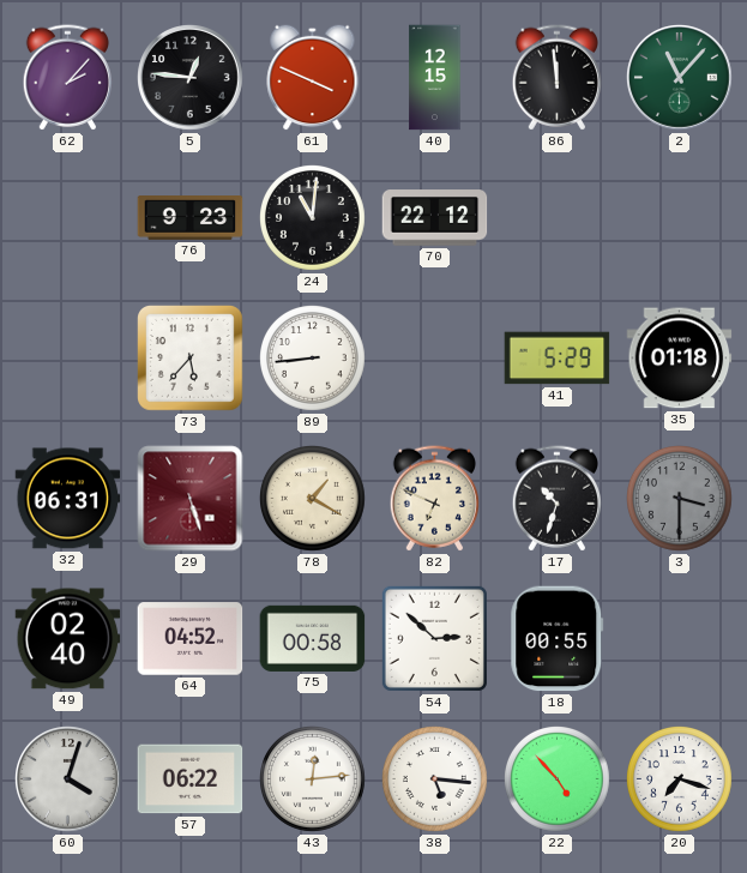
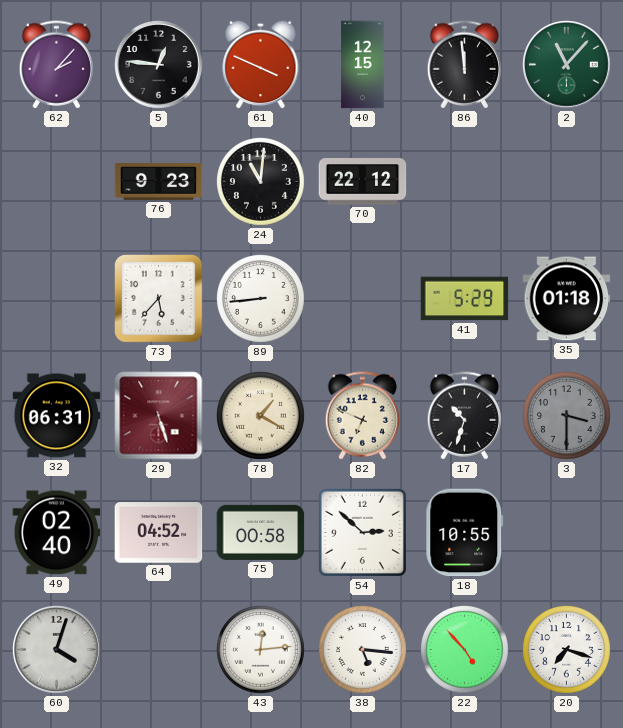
18: 00:55 -> 10:55
57: 06:22 -> none
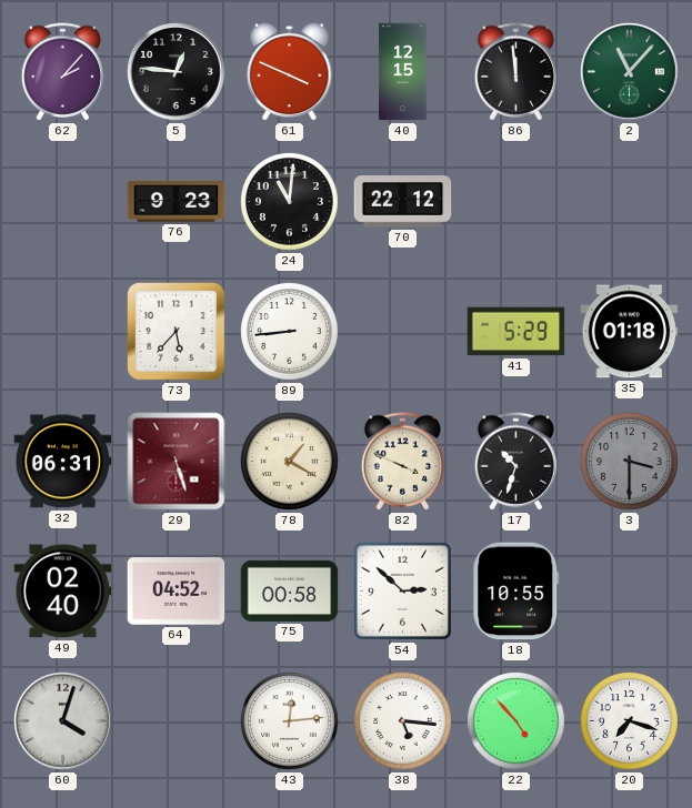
82: 6:49 -> 3:49
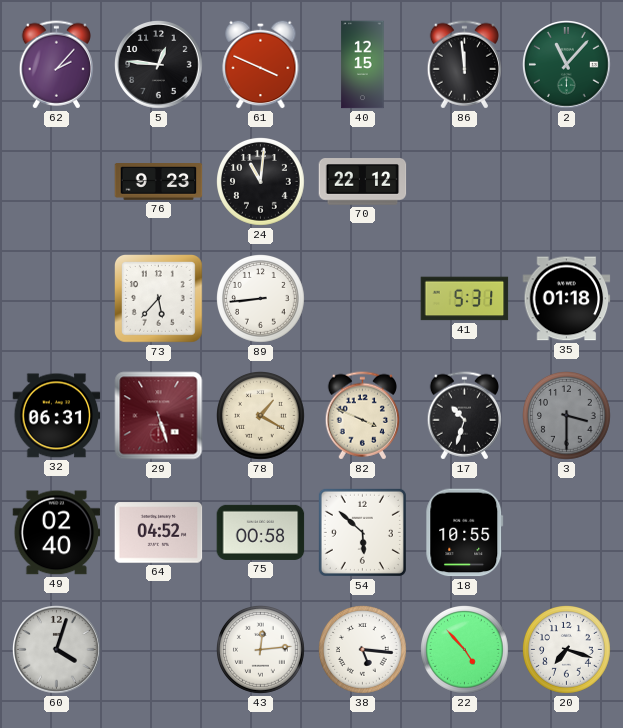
41: 5:29 -> 5:31
54: 2:52 -> 5:52
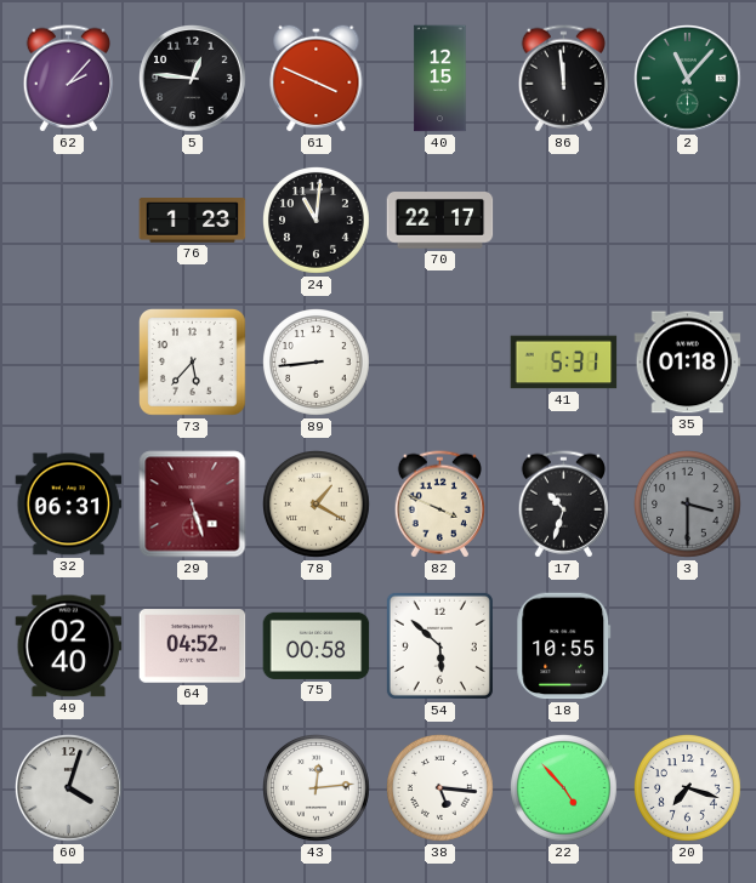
76: 9:23 -> 1:23
70: 22:12 -> 22:17
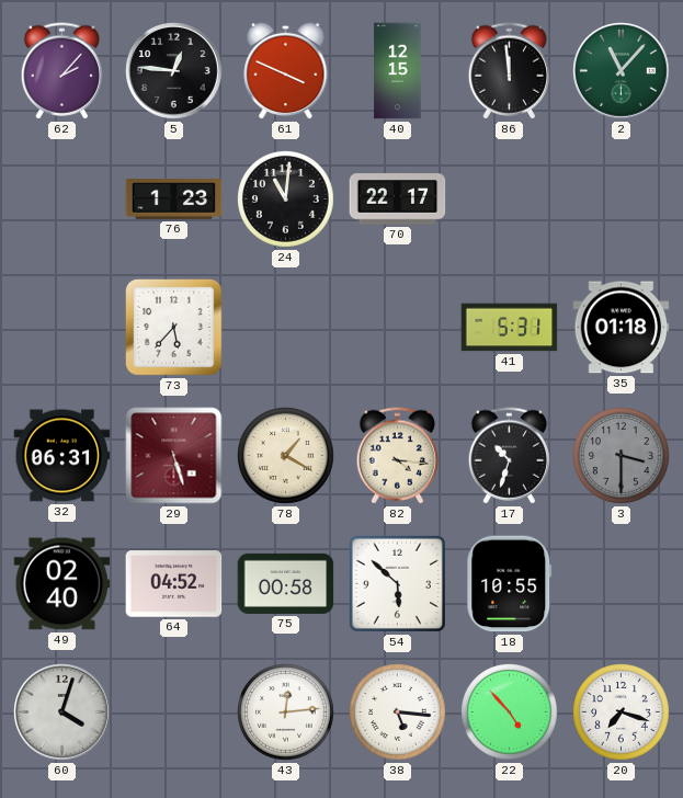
89: 8:44 -> none
82: 3:49 -> 4:16
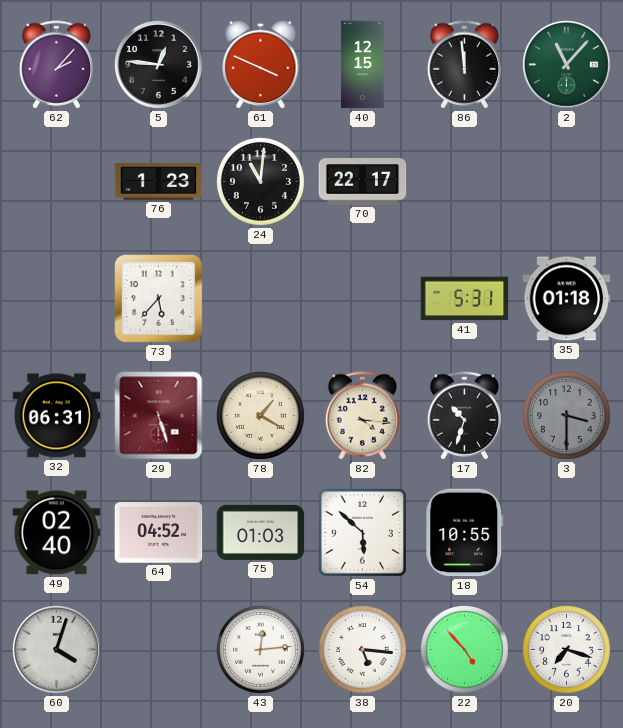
75: 00:58 -> 01:03
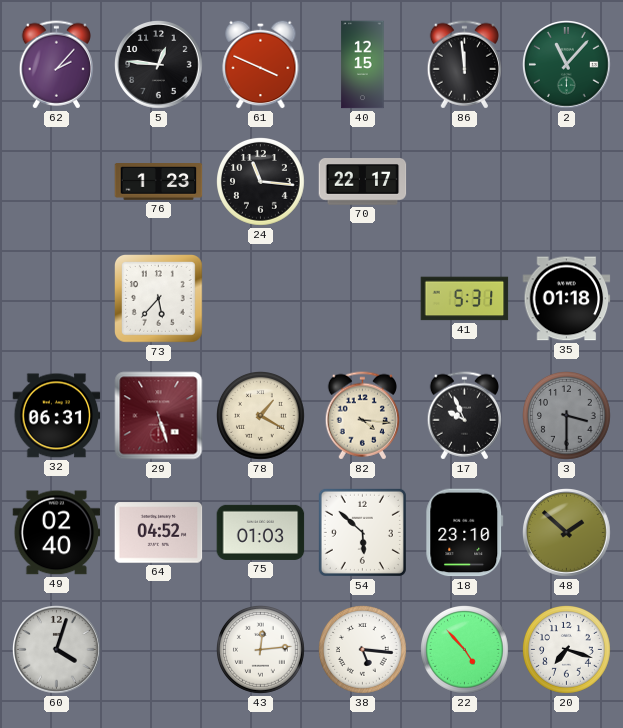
24: 11:01 -> 11:16
17: 10:33 -> 9:56
18: 10:55 -> 23:10
48: none -> 1:52
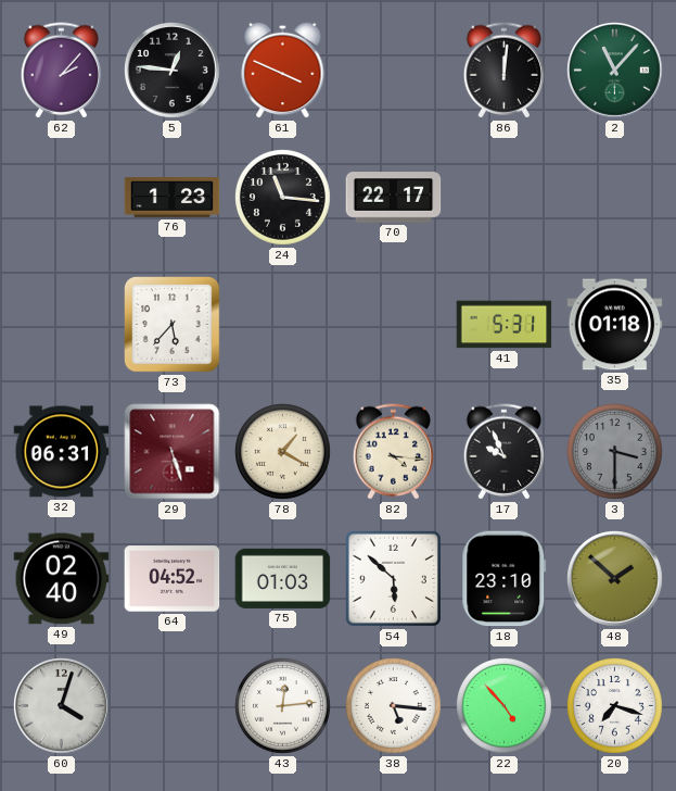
40: 12:15 -> none
86: 11:59 -> 12:01
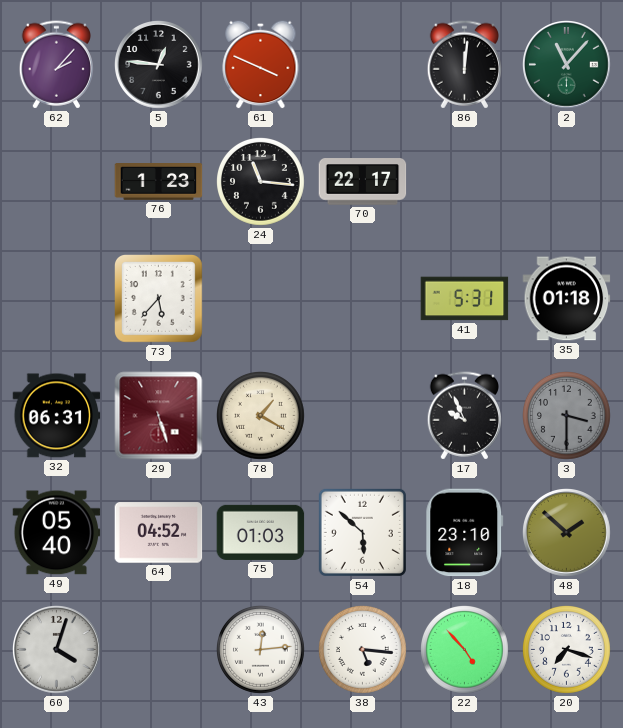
82: 4:16 -> none
49: 02:40 -> 05:40
